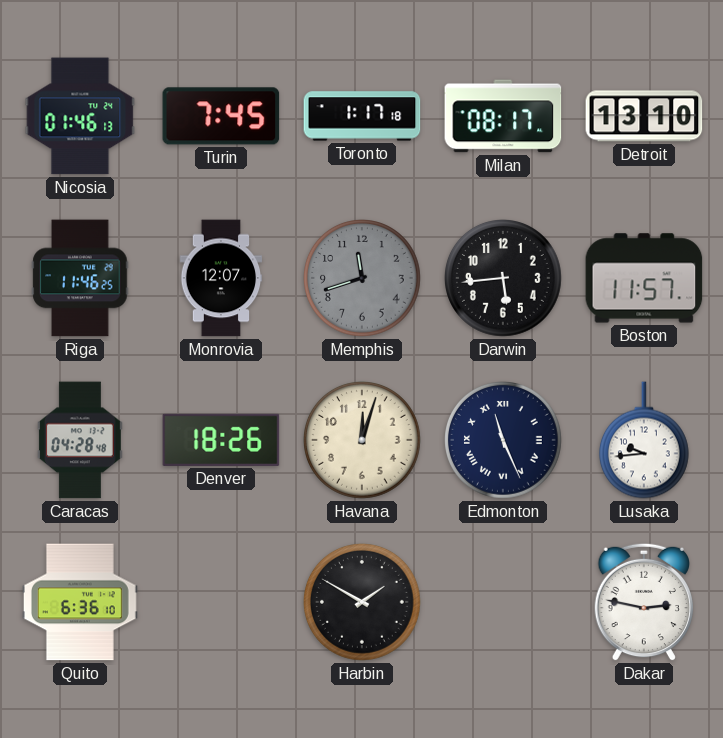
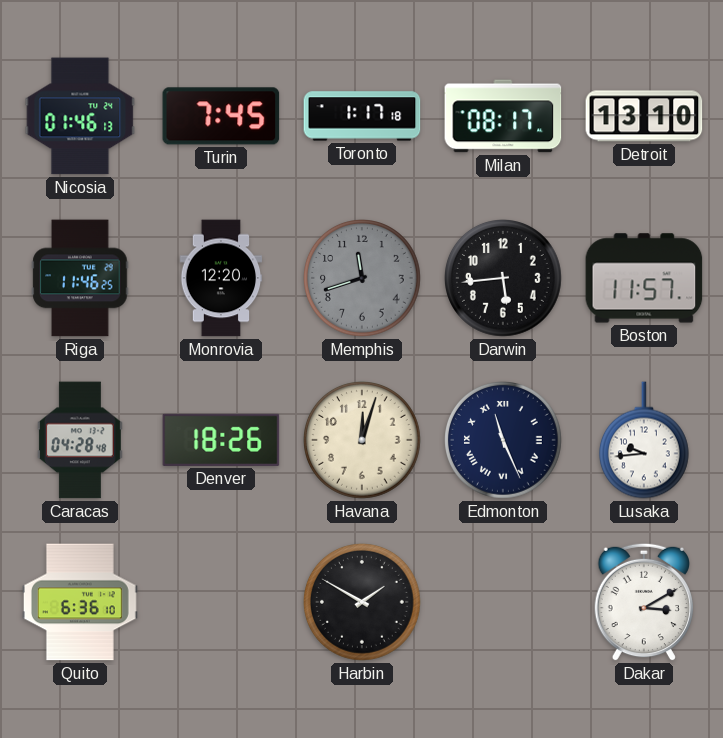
Monrovia: 12:07 -> 12:20
Dakar: 2:47 -> 3:10
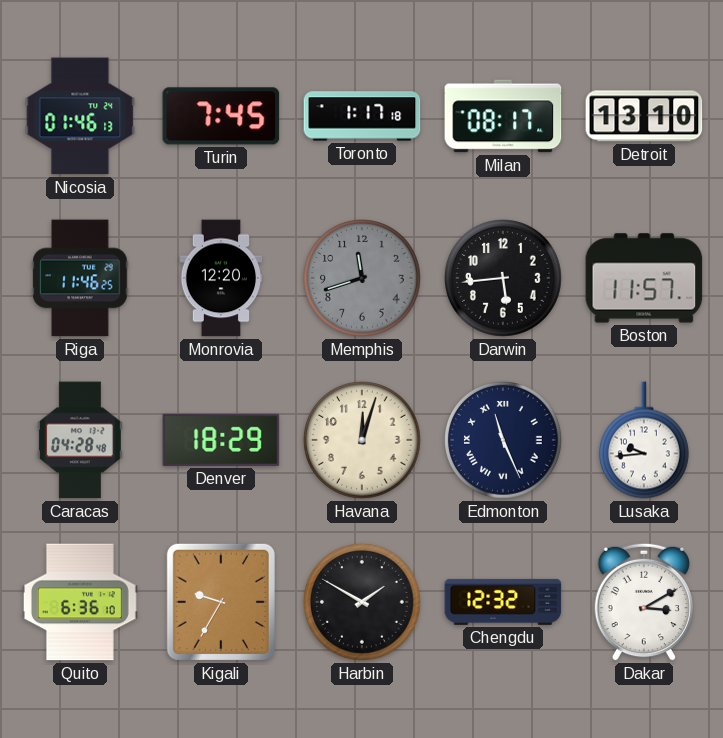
Denver: 18:26 -> 18:29
Kigali: none -> 9:35
Chengdu: none -> 12:32
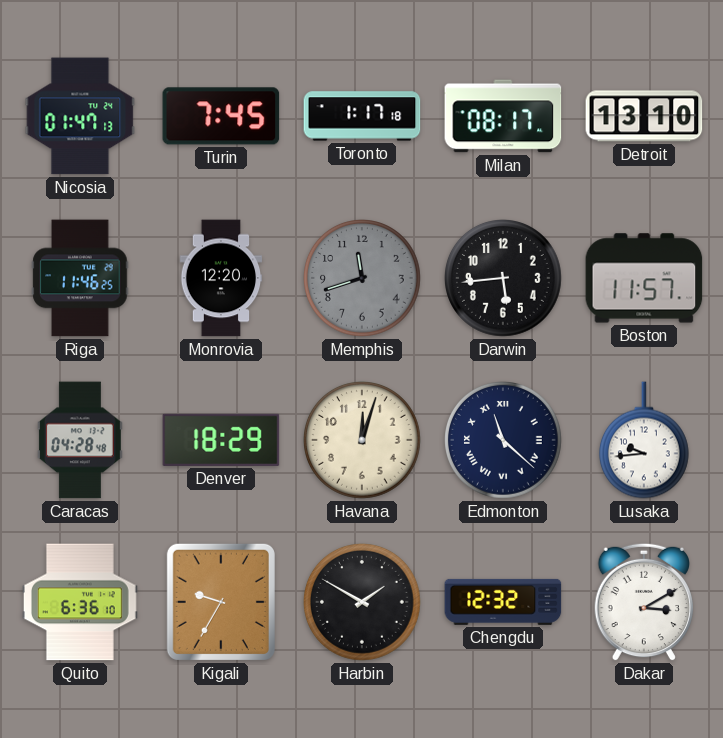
Nicosia: 01:46 -> 01:47
Edmonton: 11:26 -> 11:22
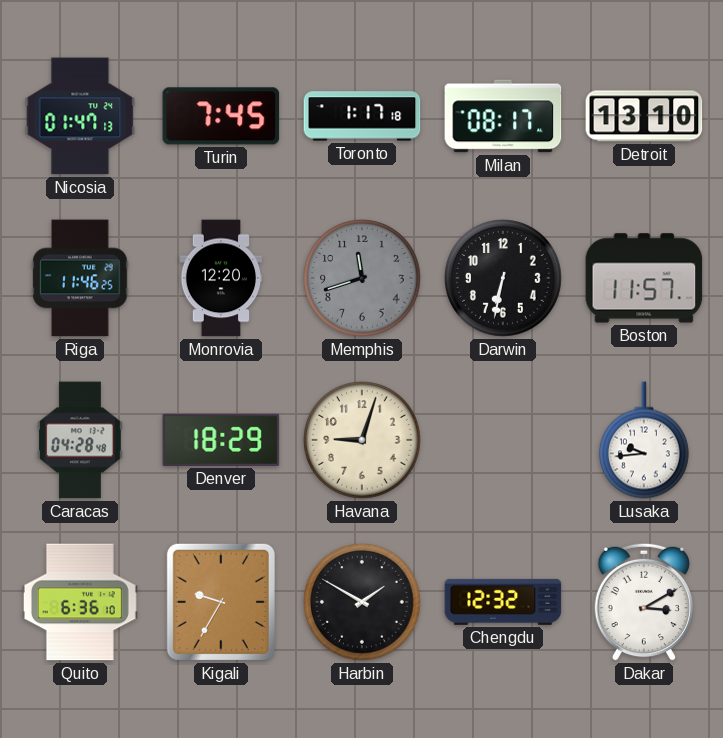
Darwin: 5:44 -> 6:32
Havana: 12:03 -> 9:03
Edmonton: 11:22 -> none
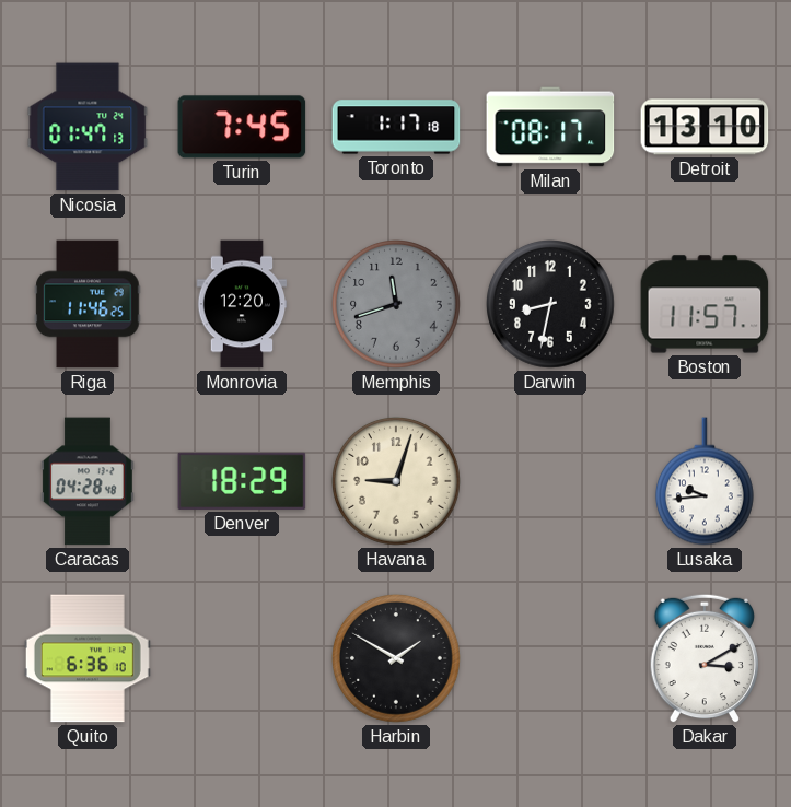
Darwin: 6:32 -> 8:32
Kigali: 9:35 -> none
Chengdu: 12:32 -> none
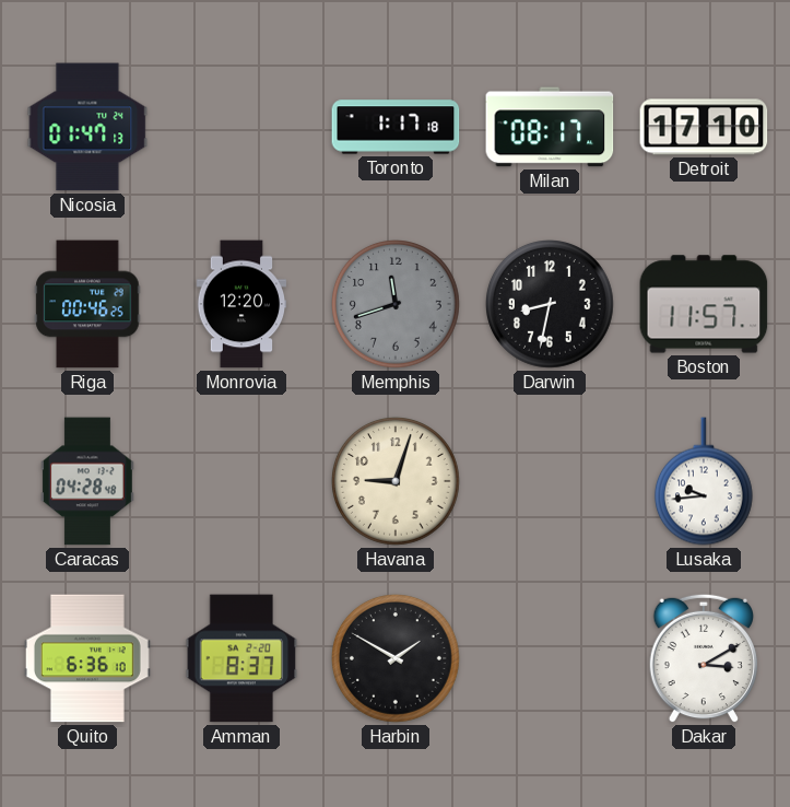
Turin: 7:45 -> none
Detroit: 13:10 -> 17:10
Riga: 11:46 -> 00:46
Denver: 18:29 -> none
Amman: none -> 8:37
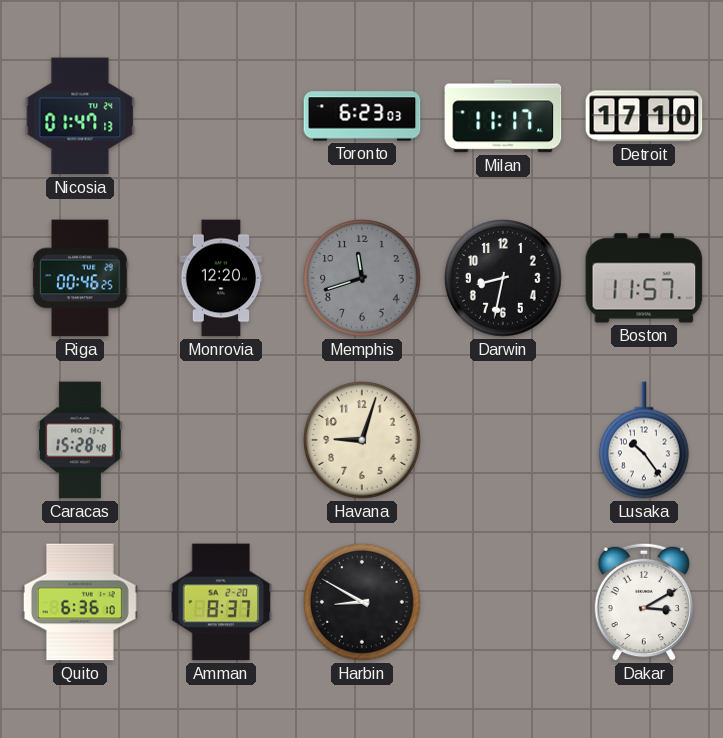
Toronto: 1:17 -> 6:23
Milan: 08:17 -> 11:17
Caracas: 04:28 -> 15:28
Lusaka: 9:44 -> 10:24
Harbin: 1:50 -> 8:50
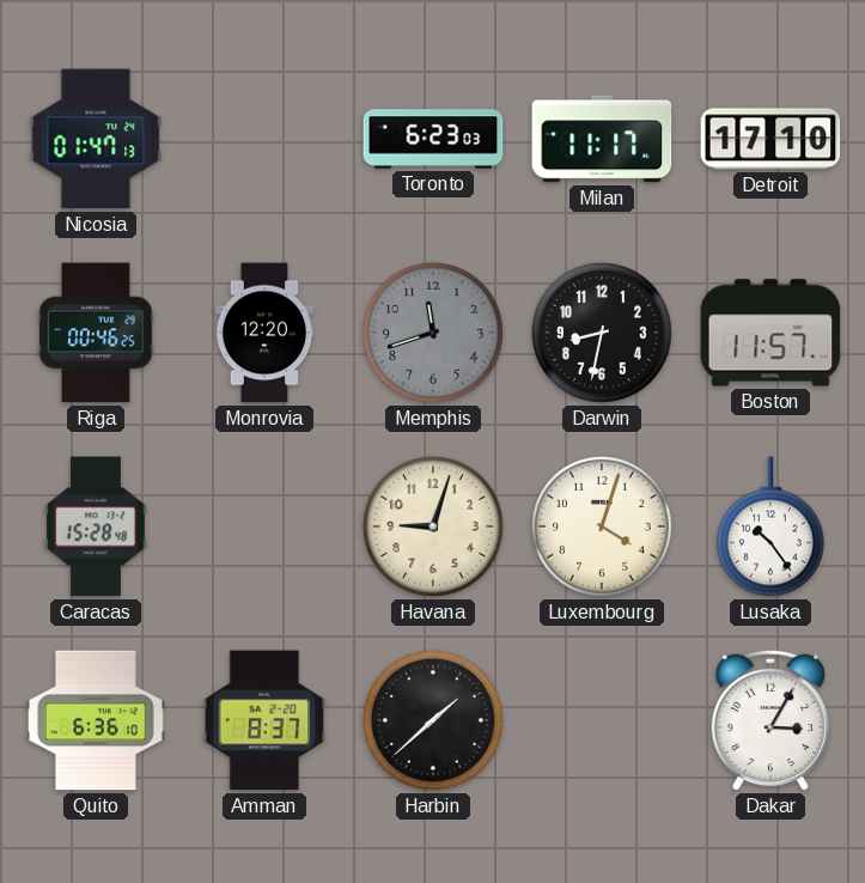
Luxembourg: none -> 4:03
Harbin: 8:50 -> 1:38
Dakar: 3:10 -> 3:05
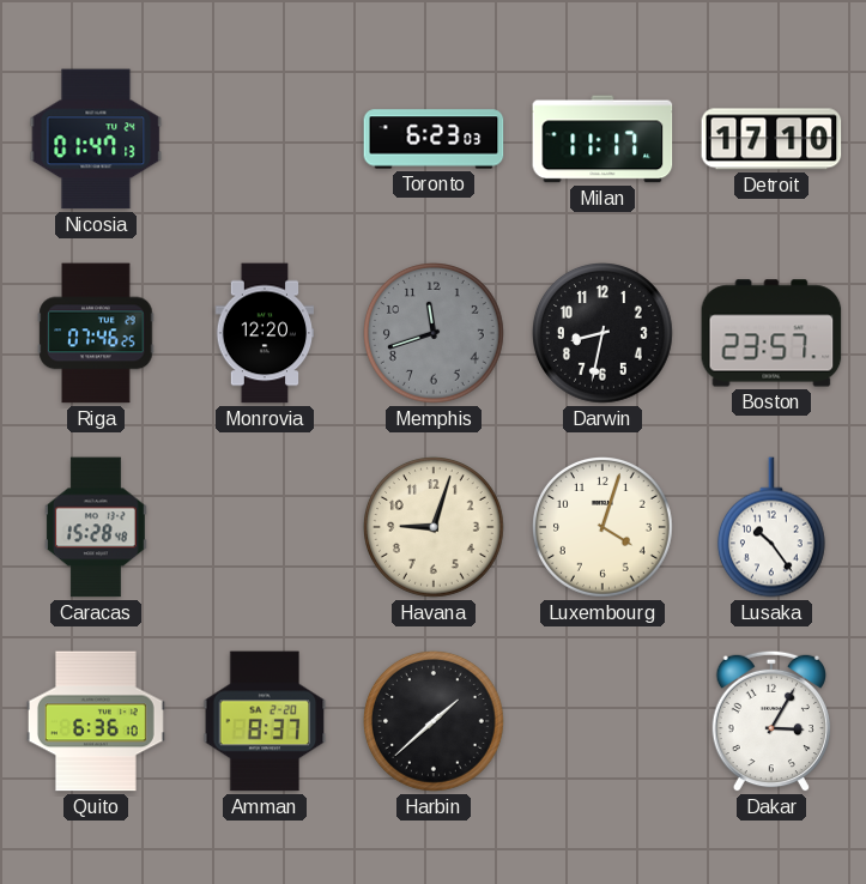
Riga: 00:46 -> 07:46
Boston: 11:57 -> 23:57
